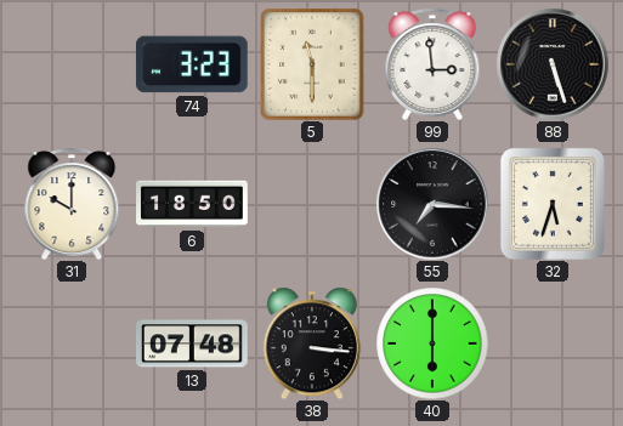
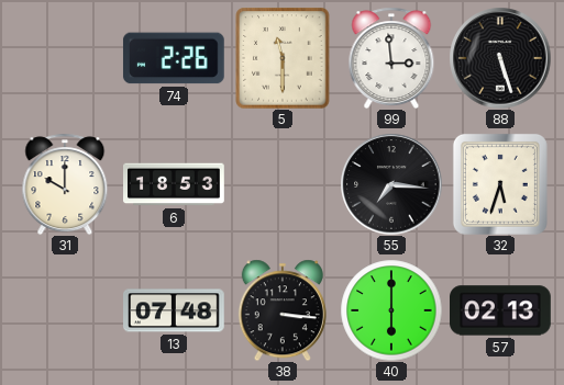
74: 3:23 -> 2:26
6: 18:50 -> 18:53
57: none -> 02:13
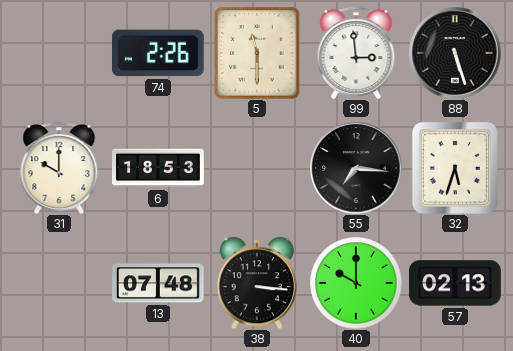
40: 6:00 -> 10:00
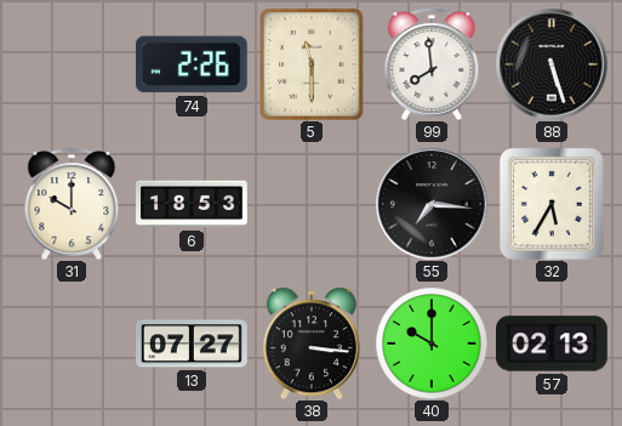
99: 2:59 -> 7:59
32: 5:33 -> 5:35
13: 07:48 -> 07:27
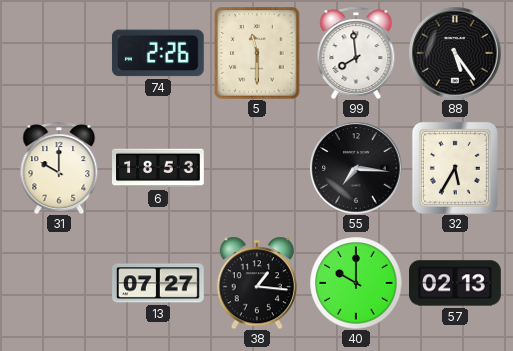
88: 5:27 -> 5:24
38: 3:16 -> 1:16
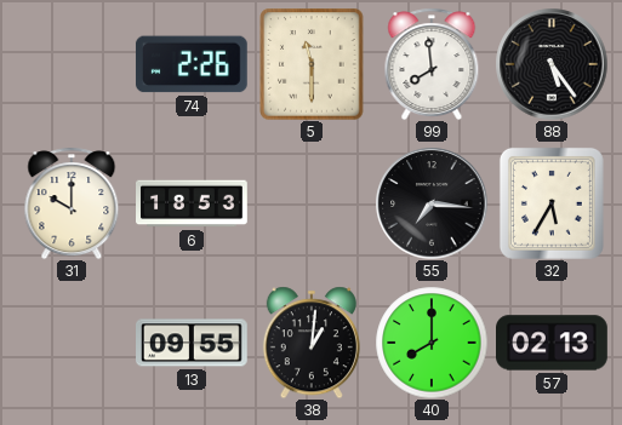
13: 07:27 -> 09:55
38: 1:16 -> 1:01
40: 10:00 -> 8:00
